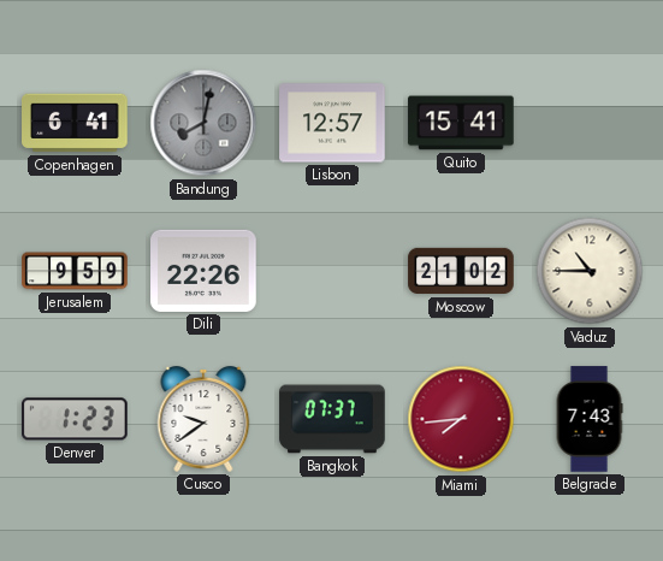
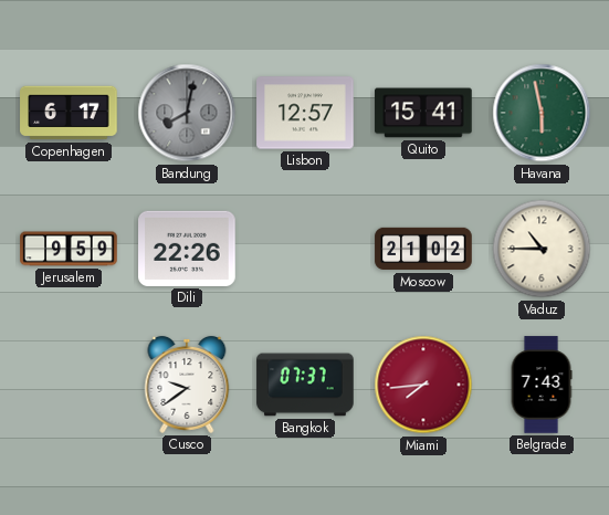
Copenhagen: 6:41 -> 6:17
Havana: none -> 5:58
Denver: 1:23 -> none
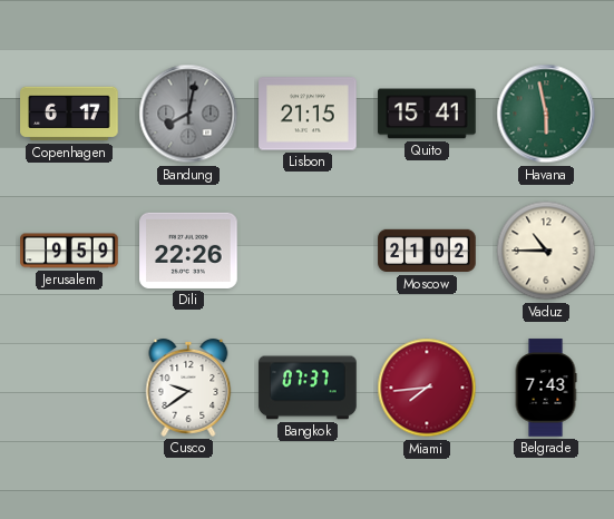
Lisbon: 12:57 -> 21:15
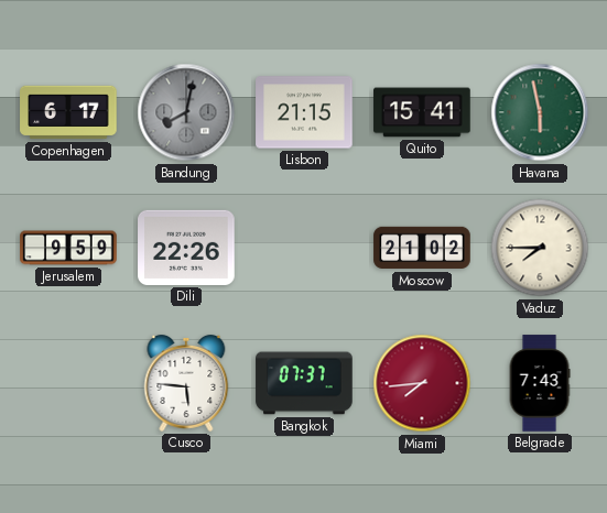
Vaduz: 10:45 -> 7:45
Cusco: 9:39 -> 5:46
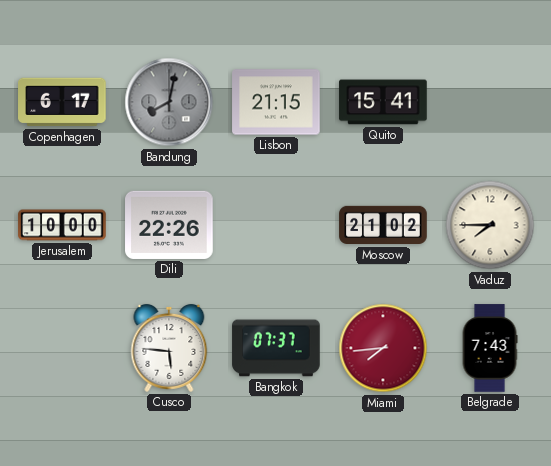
Havana: 5:58 -> none
Jerusalem: 9:59 -> 10:00
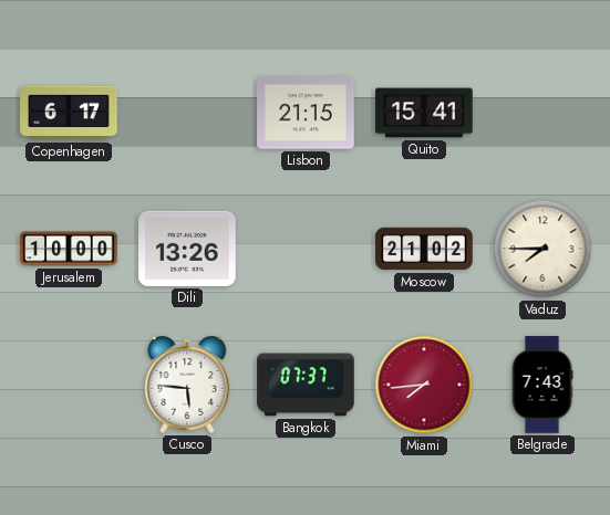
Bandung: 8:02 -> none
Dili: 22:26 -> 13:26
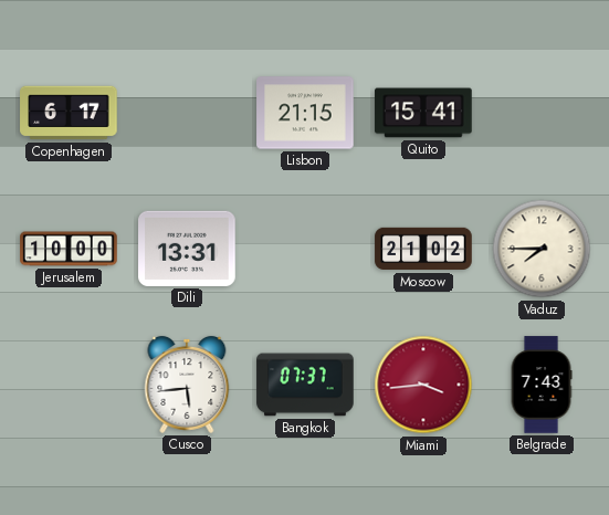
Dili: 13:26 -> 13:31
Cusco: 5:46 -> 5:44
Miami: 7:44 -> 3:44
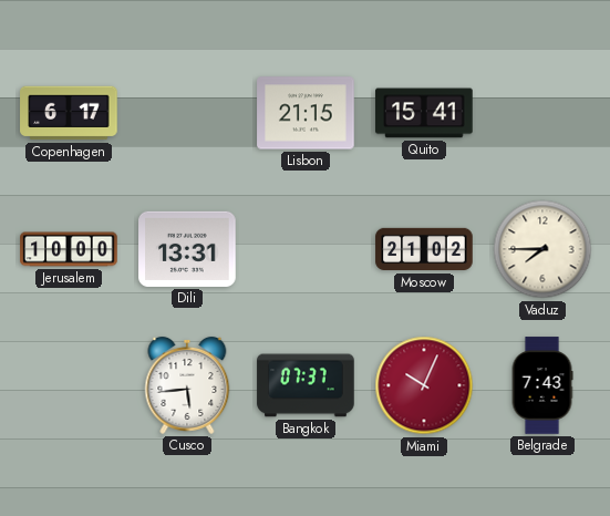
Miami: 3:44 -> 10:04
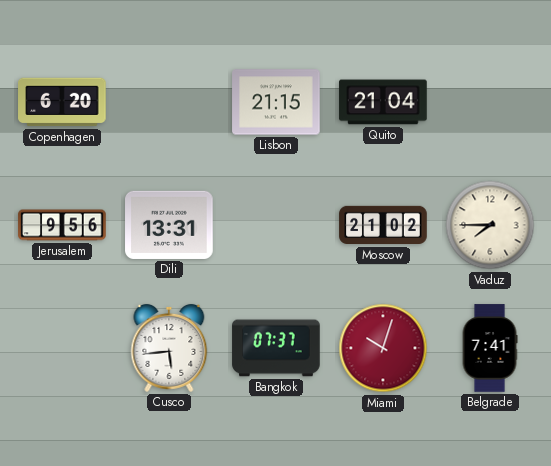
Copenhagen: 6:17 -> 6:20
Quito: 15:41 -> 21:04
Jerusalem: 10:00 -> 9:56
Miami: 10:04 -> 10:03
Belgrade: 7:43 -> 7:41
